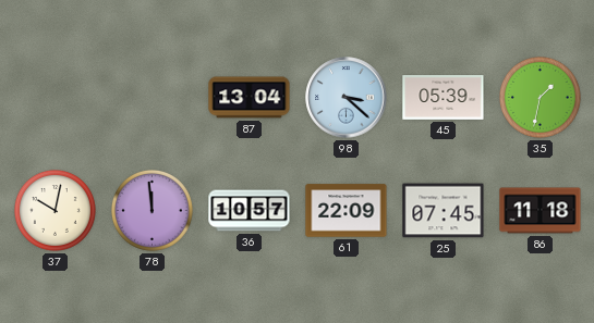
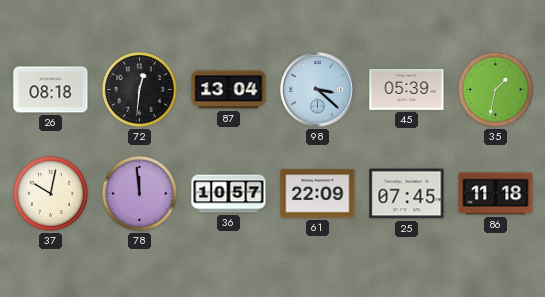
26: none -> 08:18
72: none -> 12:31
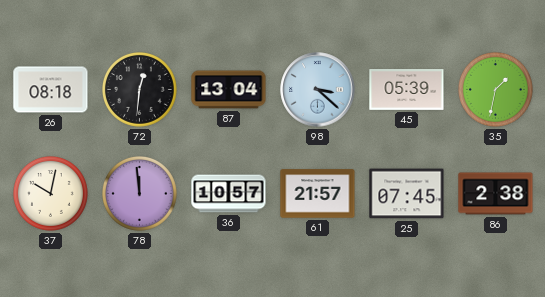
61: 22:09 -> 21:57
86: 11:18 -> 2:38
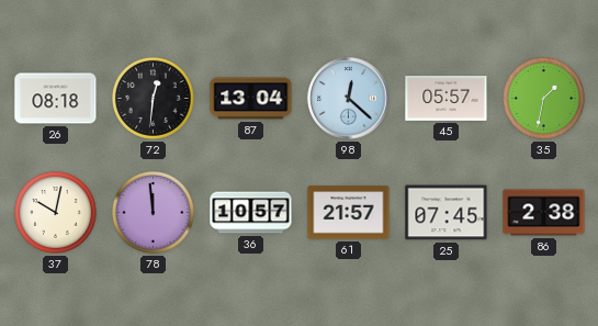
98: 3:22 -> 12:22
45: 05:39 -> 05:57
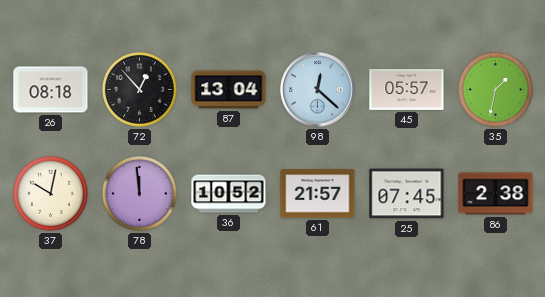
72: 12:31 -> 12:53
36: 10:57 -> 10:52
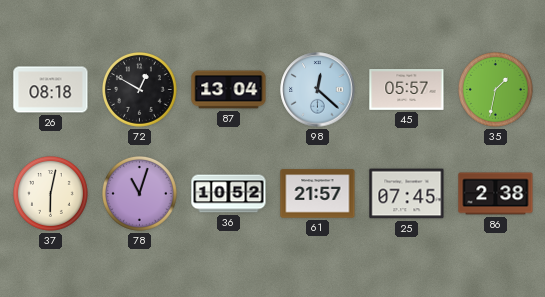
72: 12:53 -> 12:50
37: 10:02 -> 6:02
78: 11:59 -> 11:03
